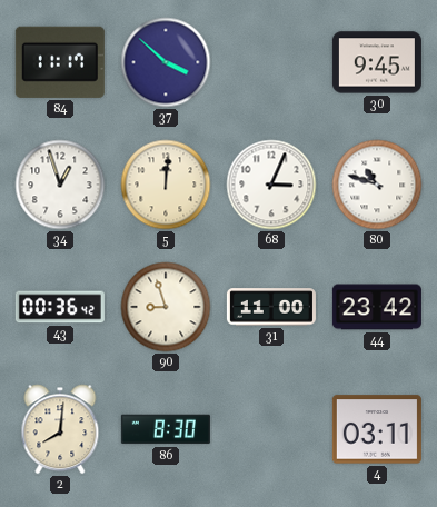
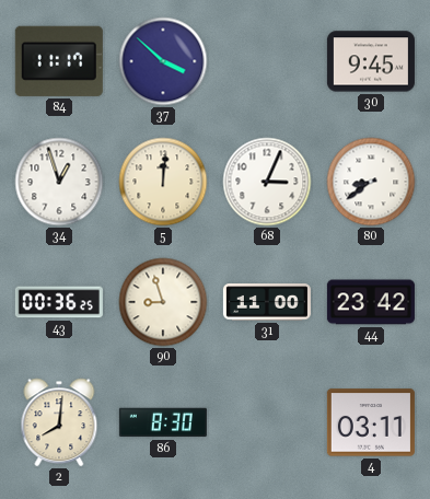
80: 10:48 -> 8:39
43: 00:36:42 -> 00:36:25
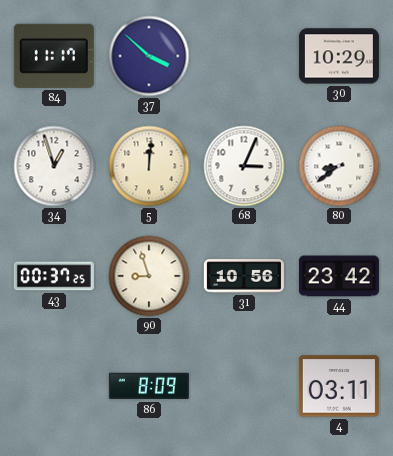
30: 9:45 -> 10:29
43: 00:36 -> 00:37
31: 11:00 -> 10:56
2: 8:01 -> none
86: 8:30 -> 8:09
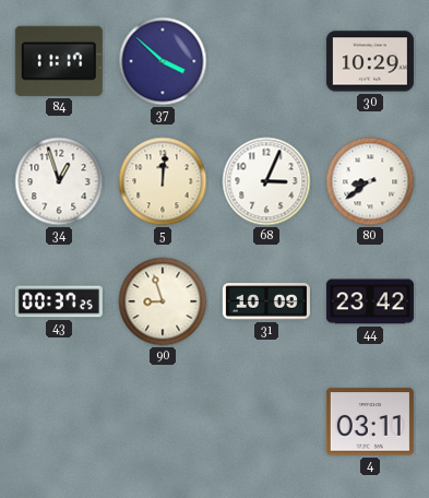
31: 10:56 -> 10:09
86: 8:09 -> none
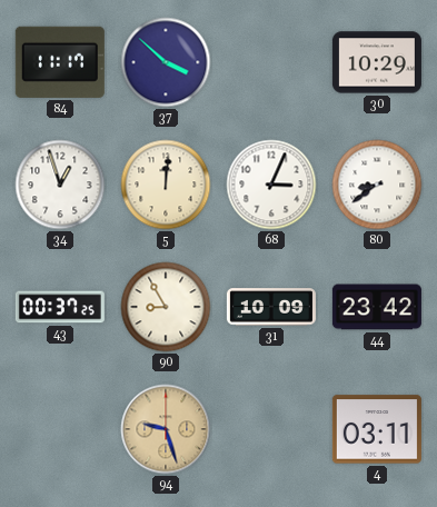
90: 8:57 -> 8:55
94: none -> 9:27
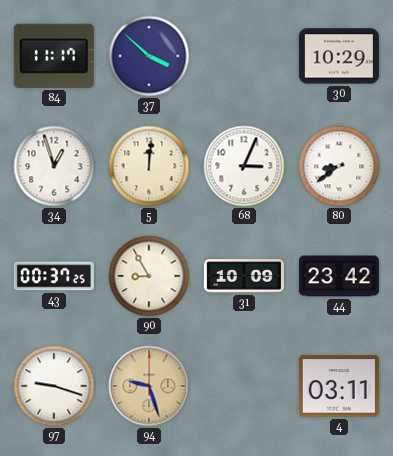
97: none -> 9:18
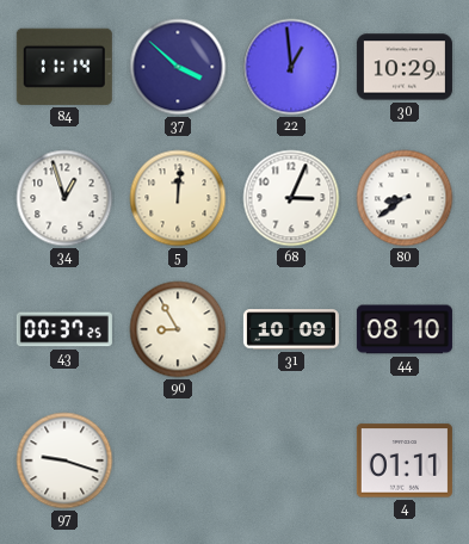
84: 11:17 -> 11:14
22: none -> 12:59
44: 23:42 -> 08:10
94: 9:27 -> none
4: 03:11 -> 01:11
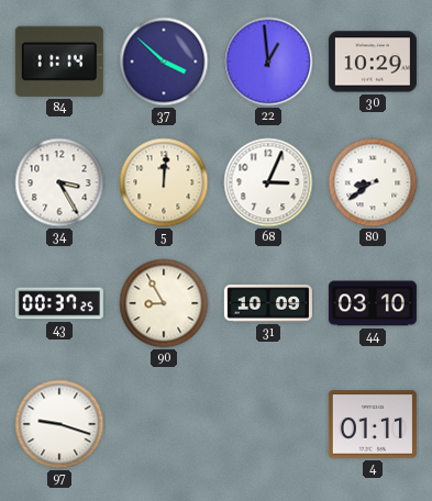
34: 12:57 -> 3:25
44: 08:10 -> 03:10
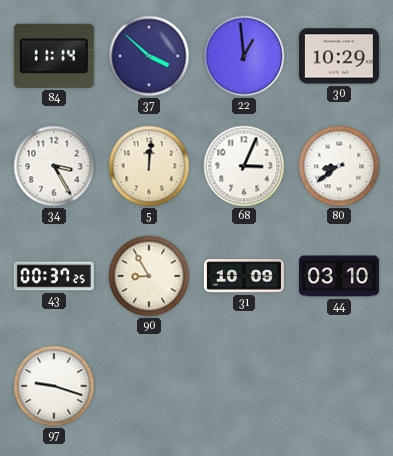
4: 01:11 -> none
